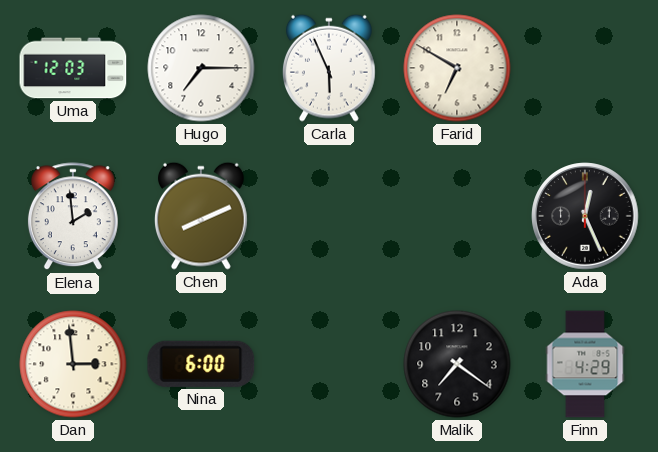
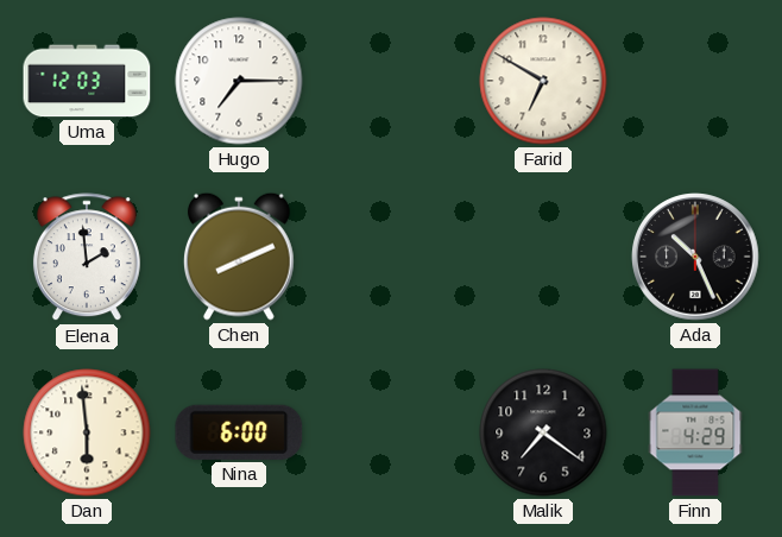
Carla: 5:56 -> none
Ada: 12:26 -> 10:26
Dan: 2:59 -> 5:59
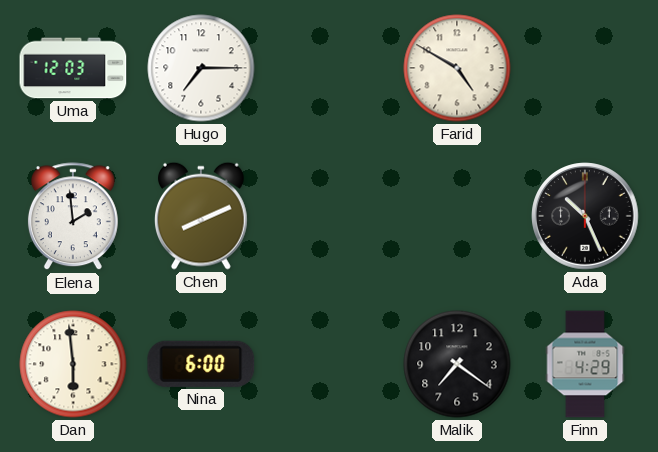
Farid: 6:50 -> 4:50
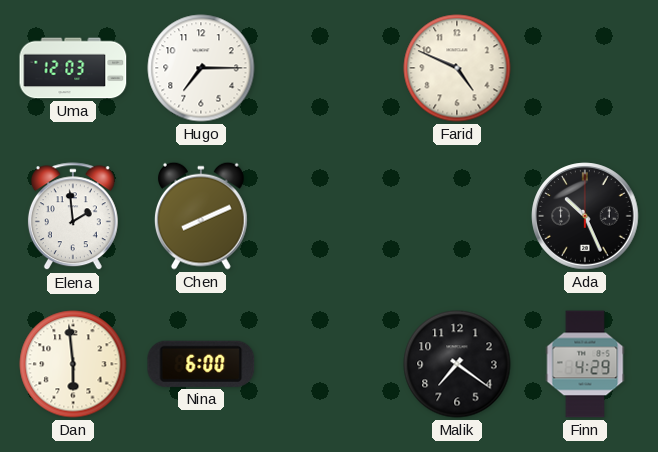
Farid: 4:50 -> 4:49
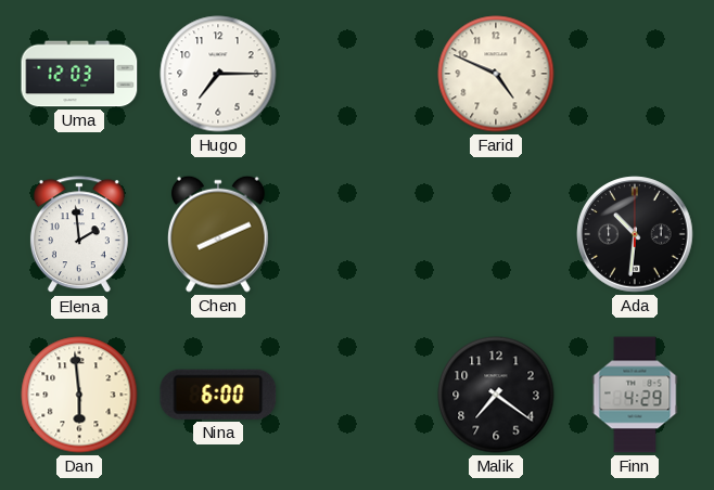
Ada: 10:26 -> 10:31
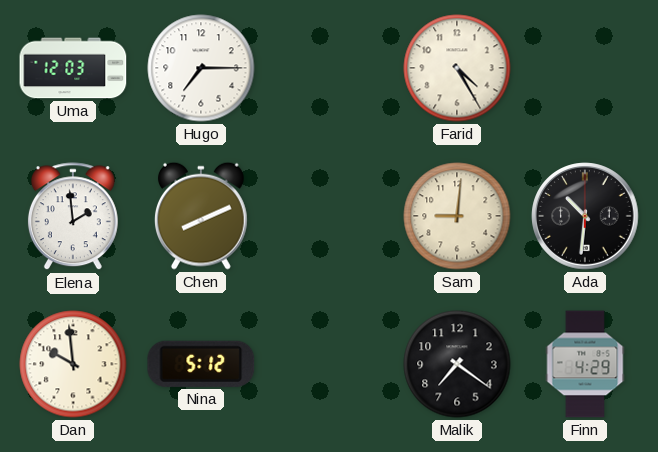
Farid: 4:49 -> 4:25
Sam: none -> 9:01
Dan: 5:59 -> 9:59
Nina: 6:00 -> 5:12
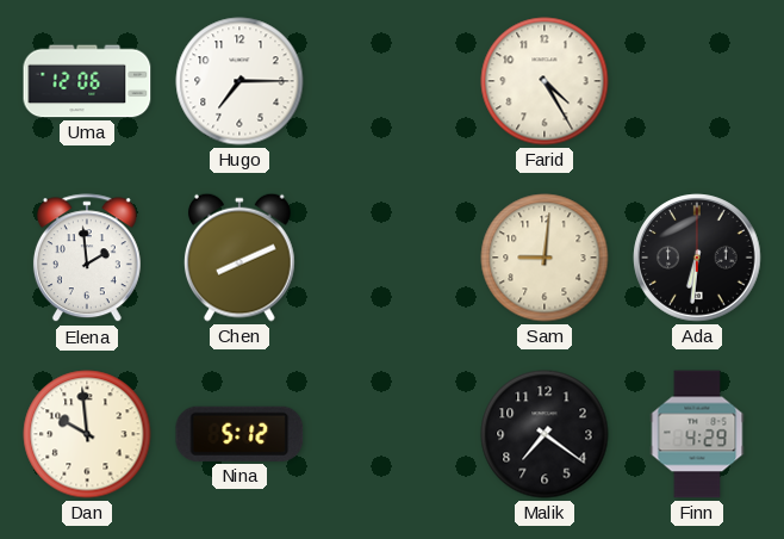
Uma: 12:03 -> 12:06
Ada: 10:31 -> 6:31
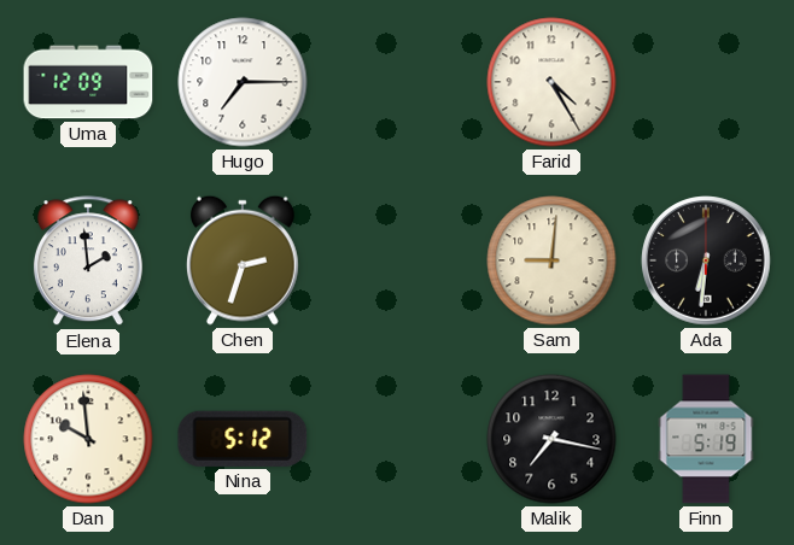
Uma: 12:06 -> 12:09
Chen: 8:11 -> 2:33
Malik: 7:21 -> 7:17
Finn: 4:29 -> 5:19
